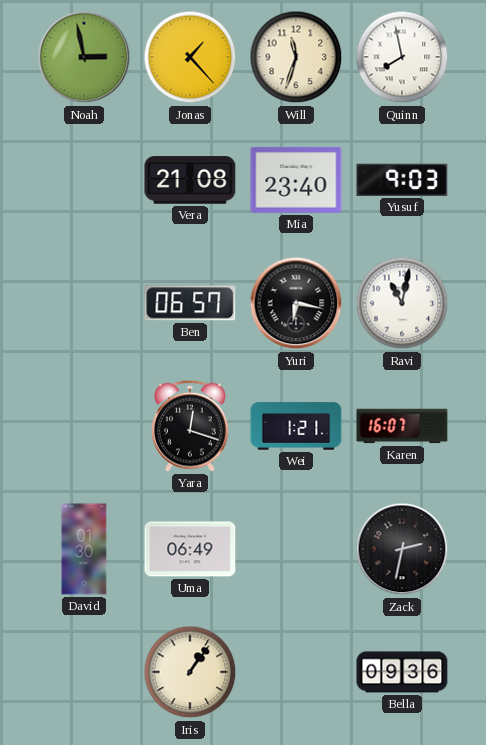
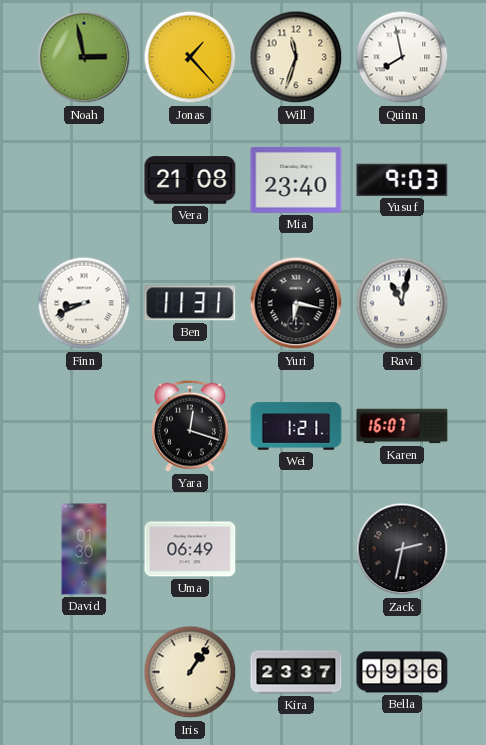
Finn: none -> 8:41
Ben: 06:57 -> 11:31
Kira: none -> 23:37
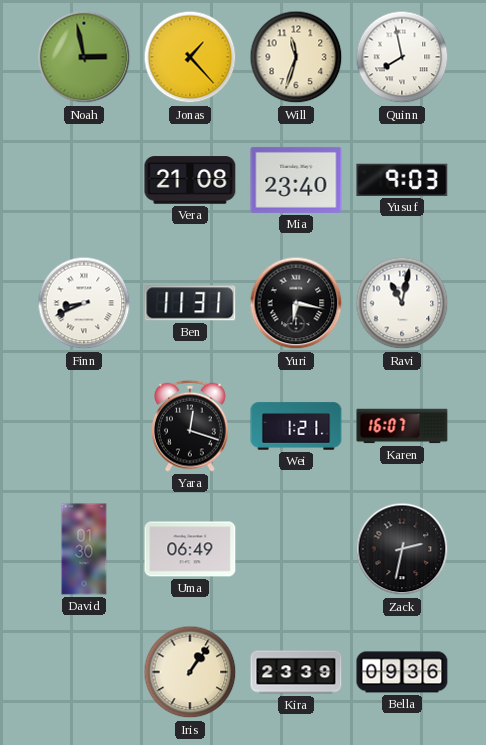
Kira: 23:37 -> 23:39
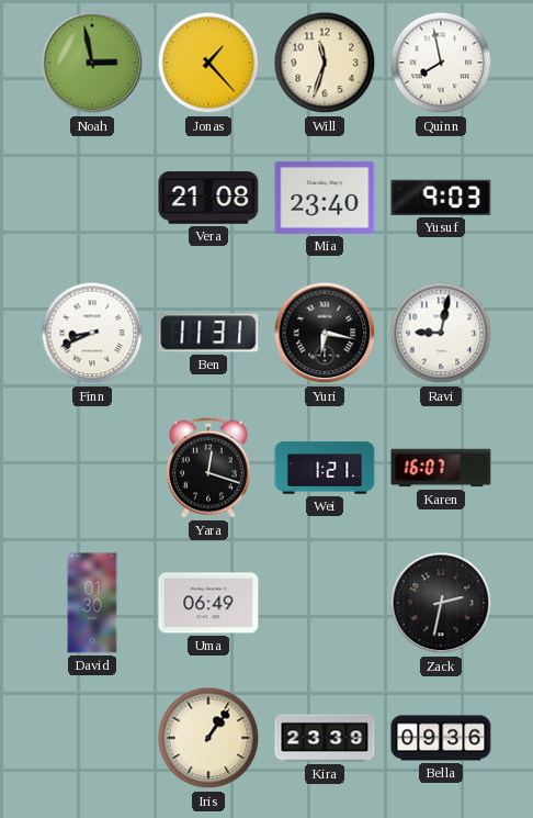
Ravi: 11:02 -> 9:02
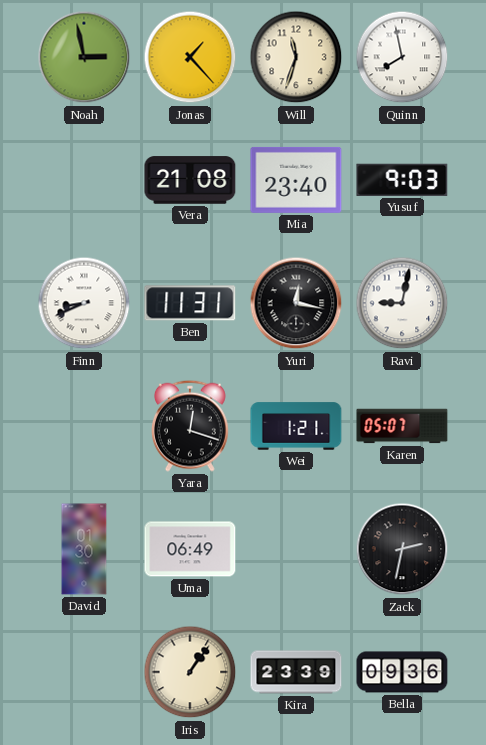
Yuri: 6:17 -> 12:17
Karen: 16:07 -> 05:07
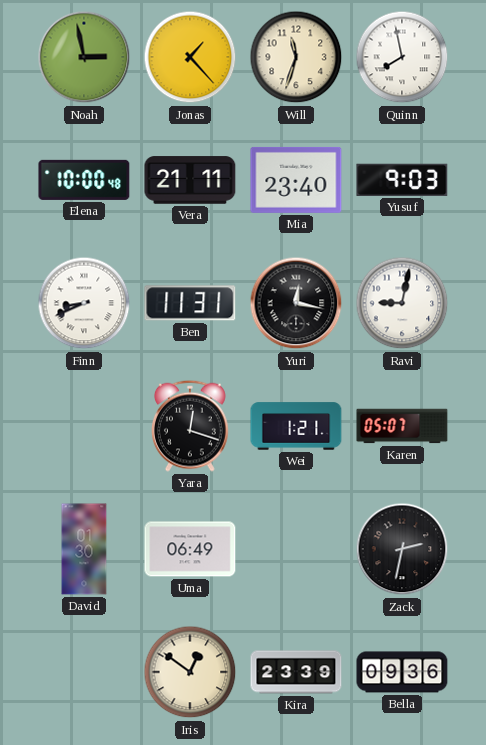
Elena: none -> 10:00
Vera: 21:08 -> 21:11
Iris: 1:06 -> 12:51
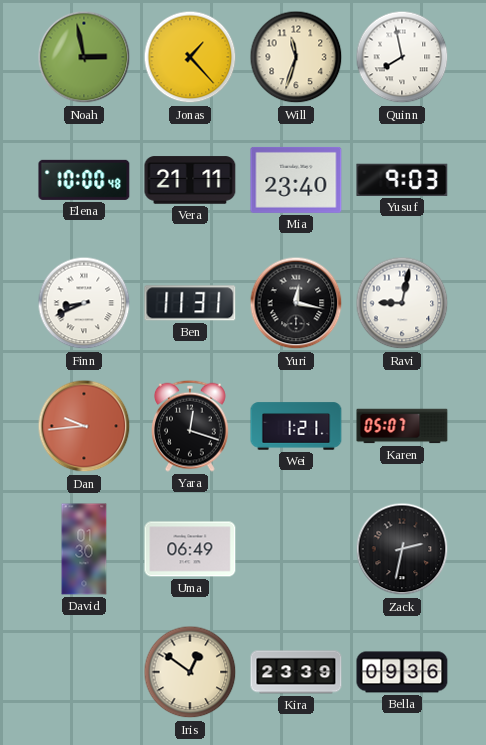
Dan: none -> 9:44
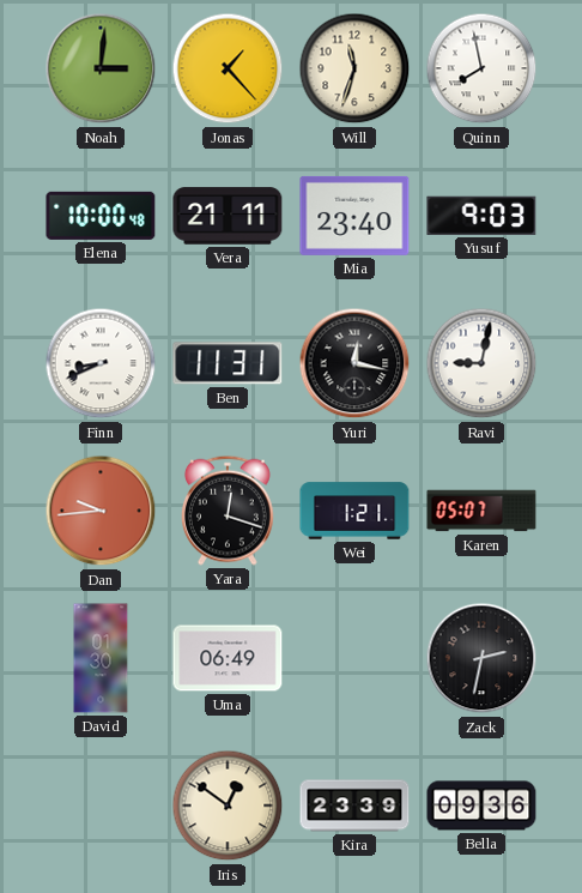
Noah: 2:58 -> 3:01
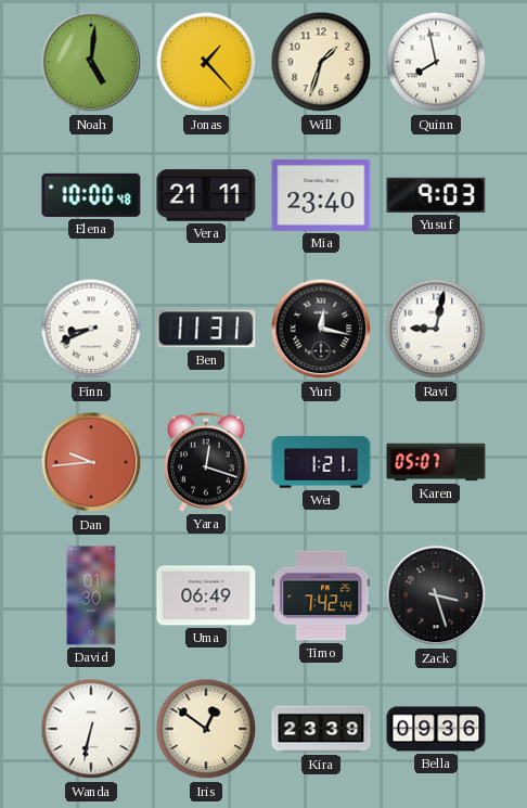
Noah: 3:01 -> 5:01
Will: 11:33 -> 1:33
Timo: none -> 7:42
Zack: 2:32 -> 3:27
Wanda: none -> 6:32
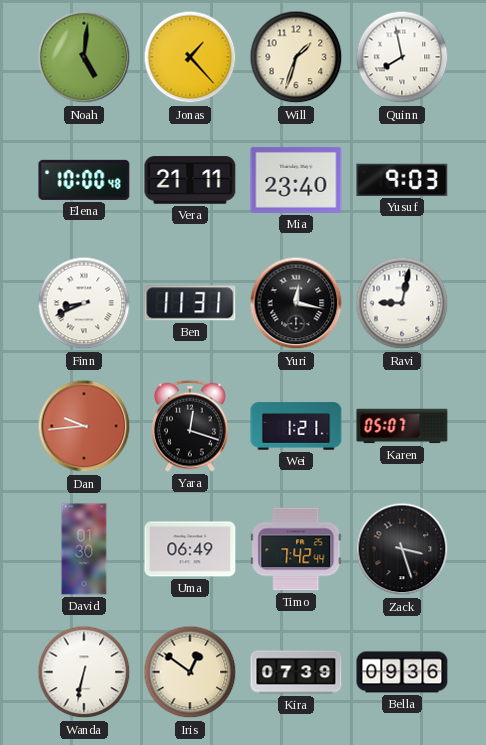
Kira: 23:39 -> 07:39
